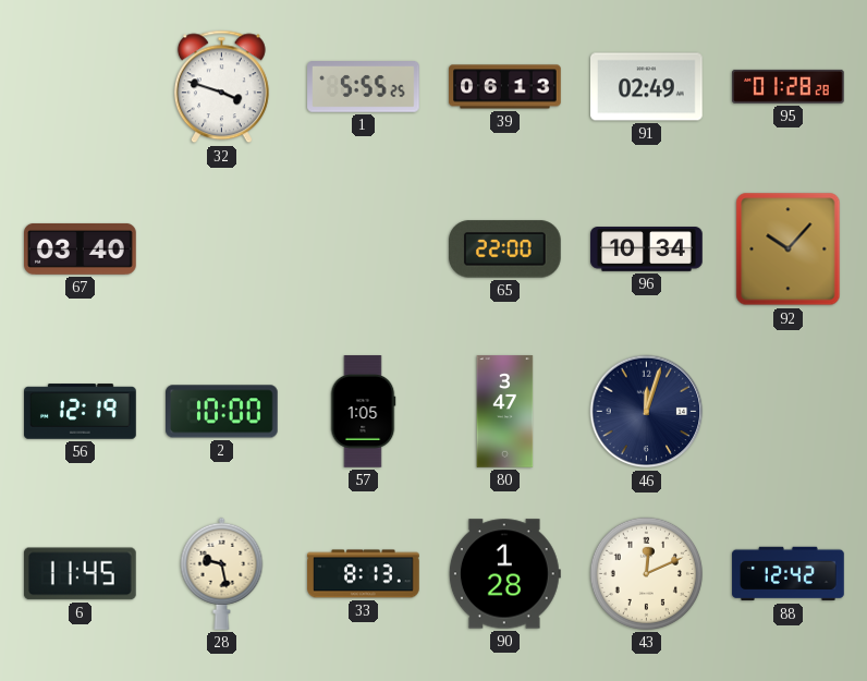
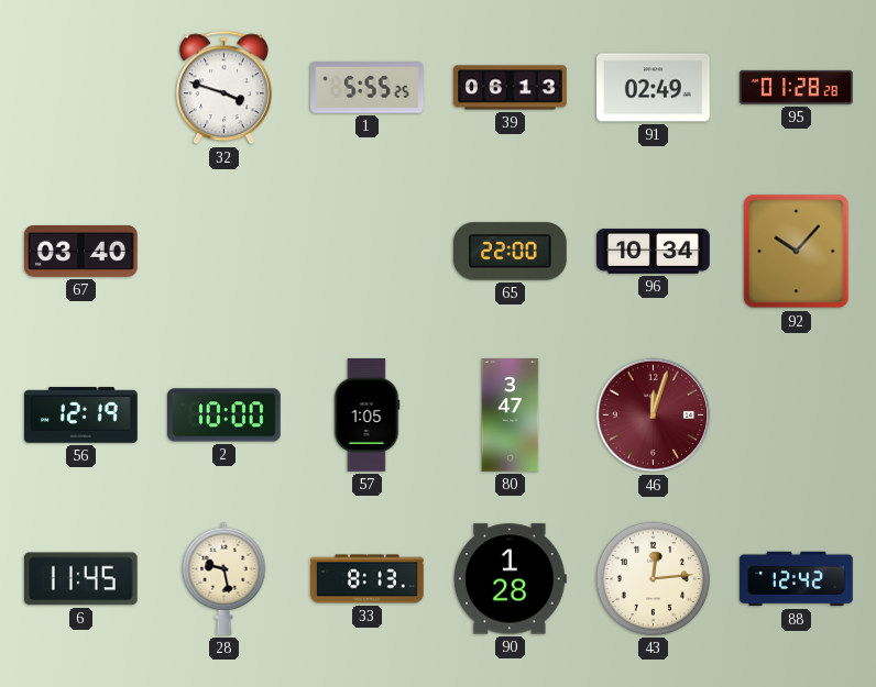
46 dial: navy -> burgundy
43: 12:11 -> 12:14
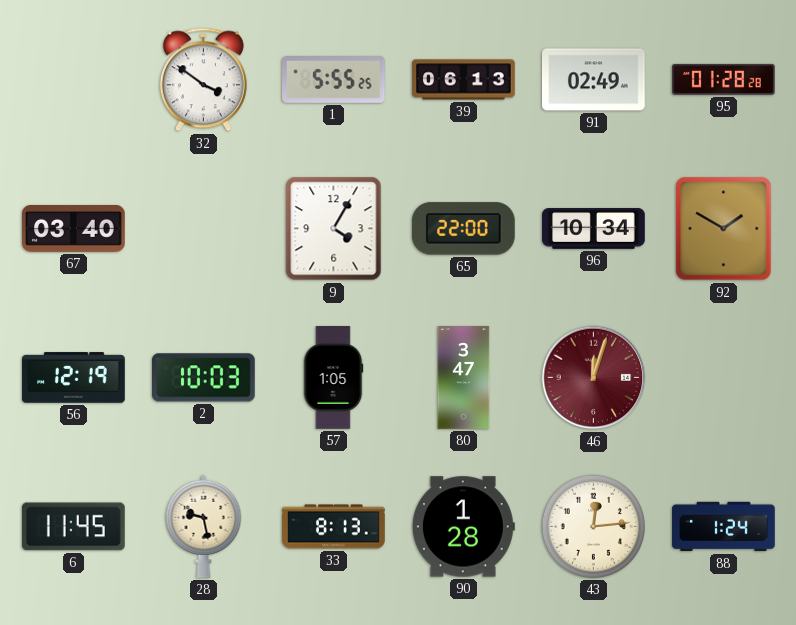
32: 3:48 -> 3:51
9: none -> 4:05
92: 10:07 -> 1:50
2: 10:00 -> 10:03
88: 12:42 -> 1:24
